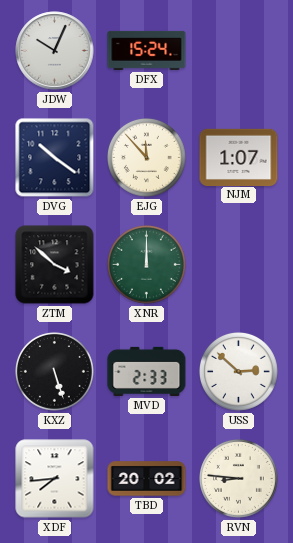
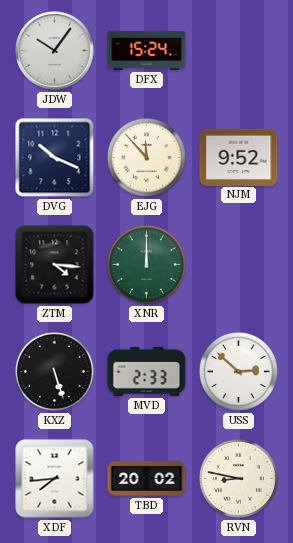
JDW: 10:04 -> 10:06
DVG: 10:21 -> 10:19
NJM: 1:07 -> 9:52
ZTM: 3:52 -> 4:16
RVN: 8:46 -> 8:47
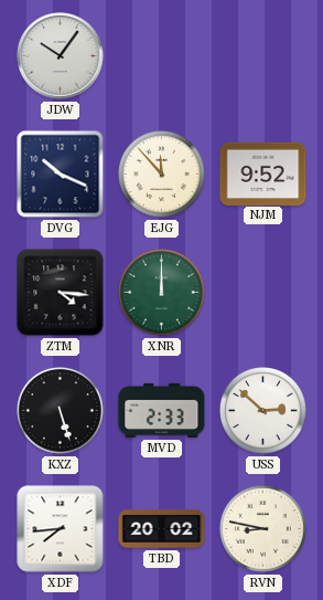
DFX: 15:24 -> none
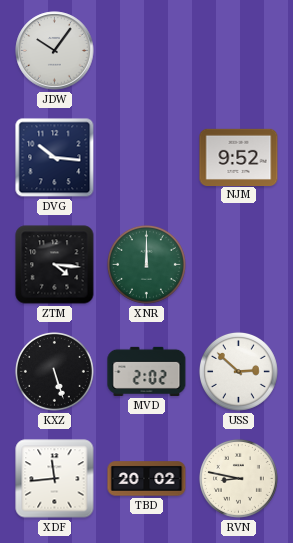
DVG: 10:19 -> 10:16
EJG: 11:53 -> none
MVD: 2:33 -> 2:02
XDF: 7:44 -> 11:44
